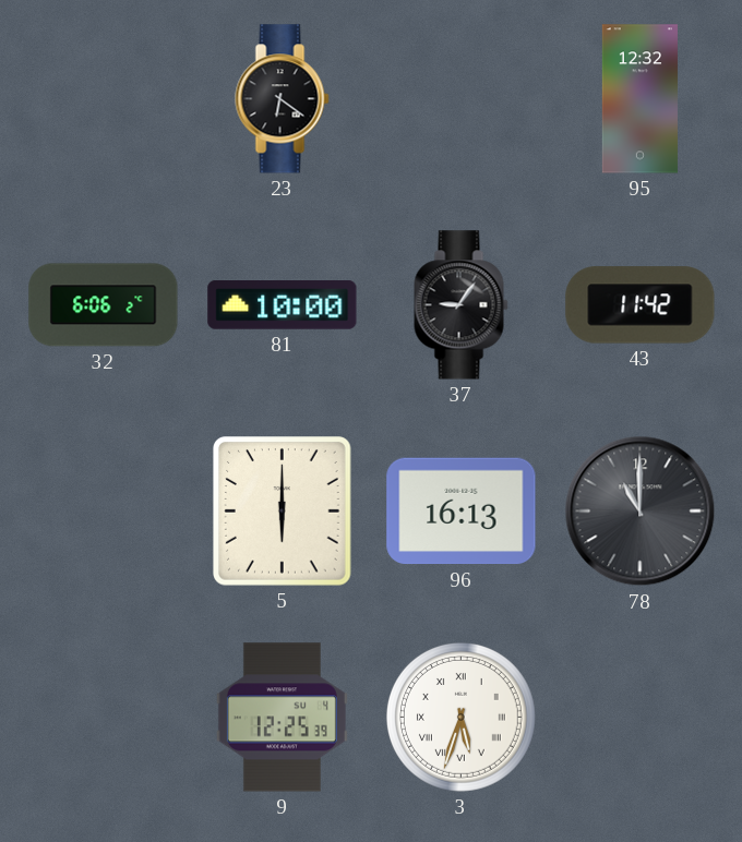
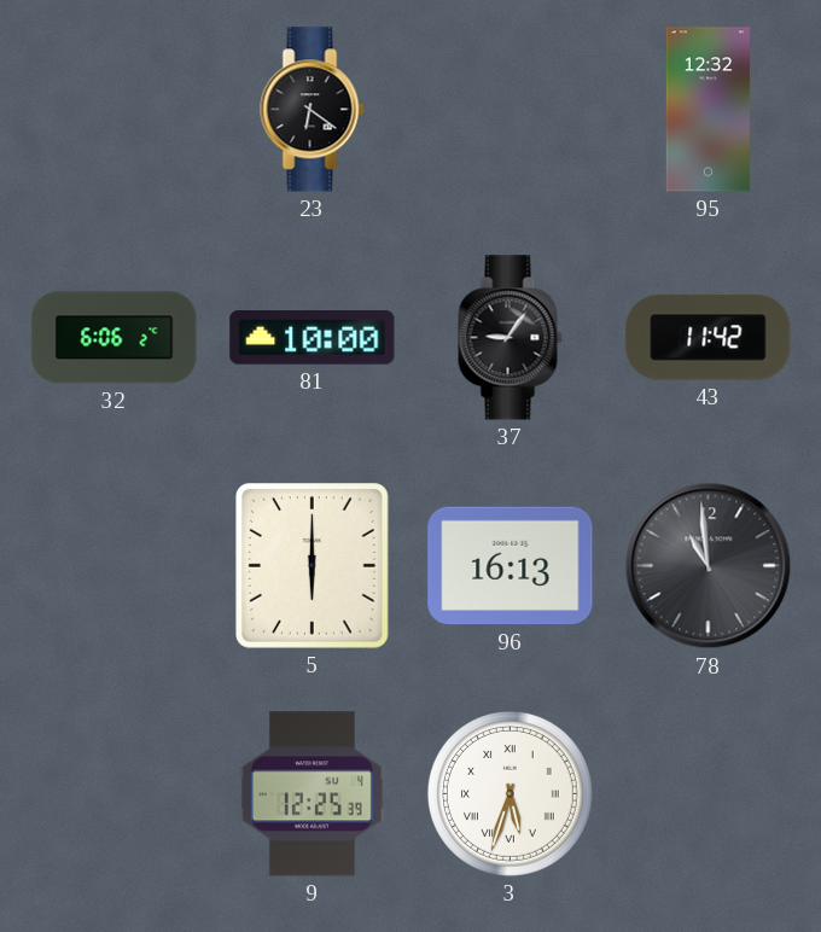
78: 11:00 -> 10:59
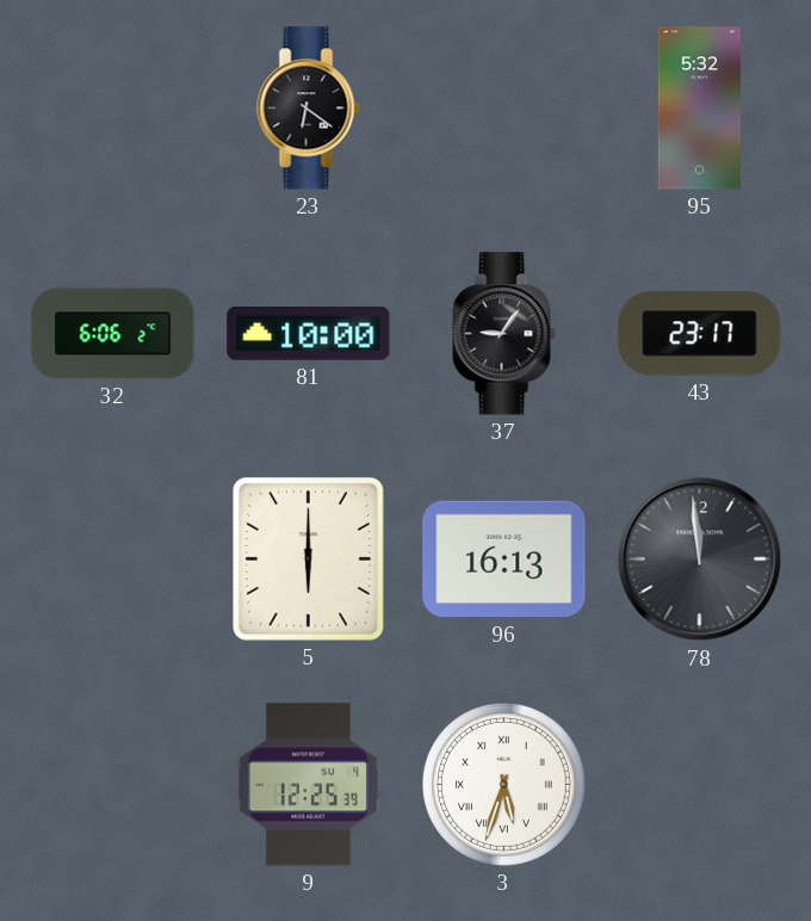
95: 12:32 -> 5:32
43: 11:42 -> 23:17
78: 10:59 -> 11:59
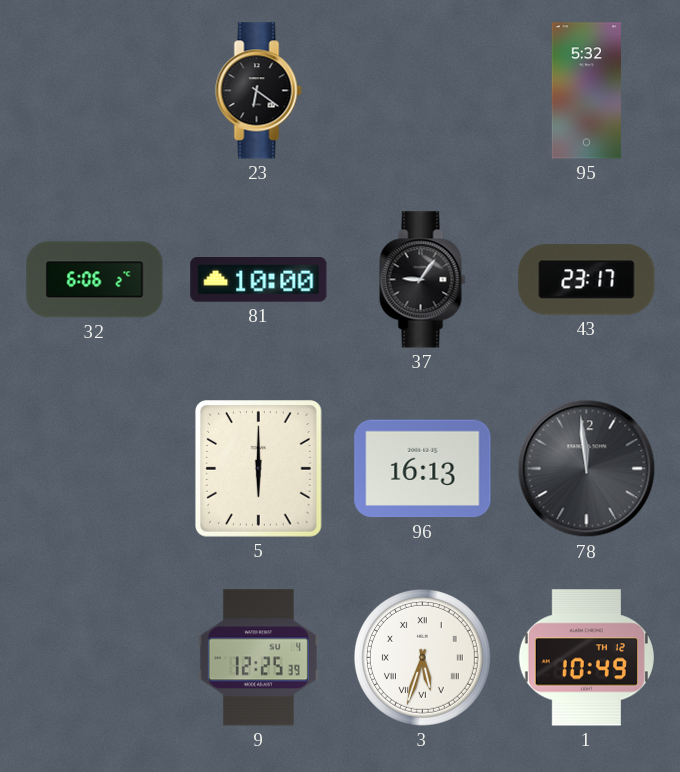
1: none -> 10:49
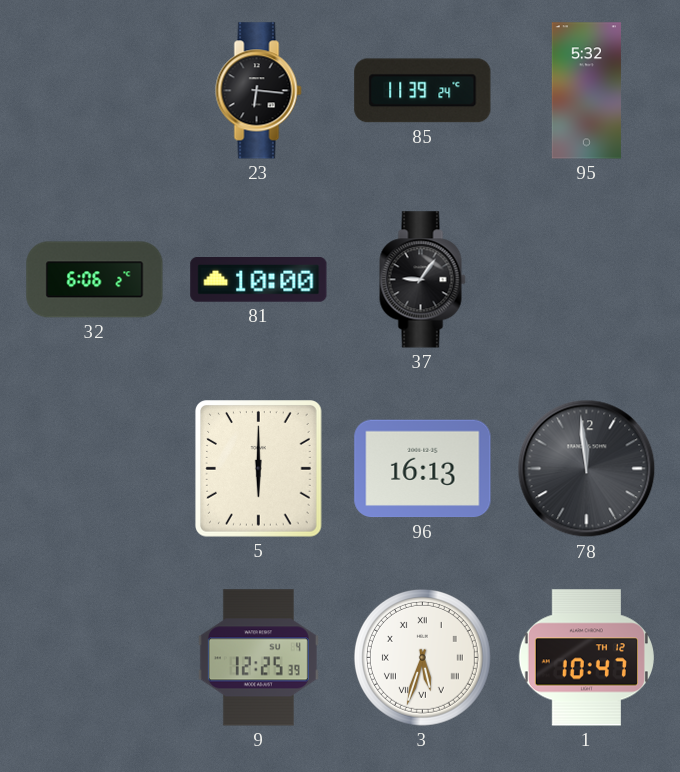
23: 6:21 -> 6:16
85: none -> 11:39
43: 23:17 -> none
1: 10:49 -> 10:47
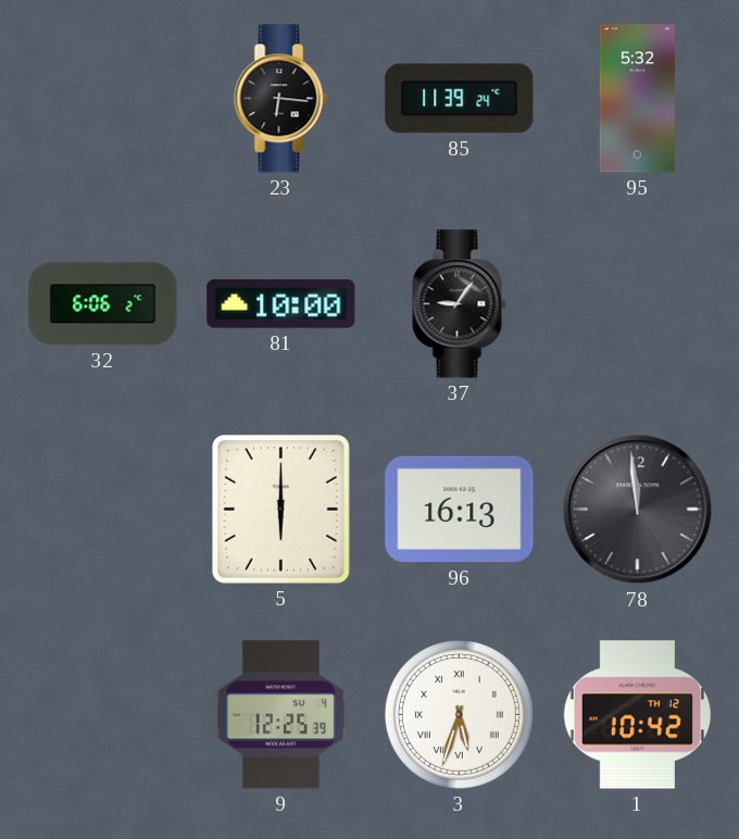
1: 10:47 -> 10:42
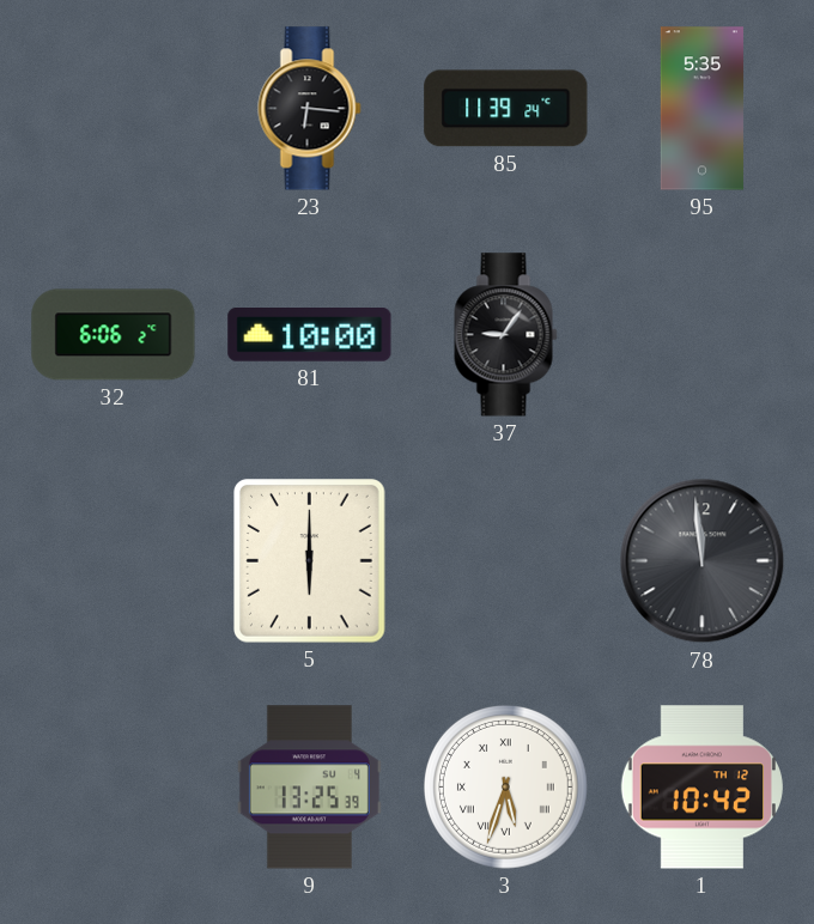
95: 5:32 -> 5:35
96: 16:13 -> none
9: 12:25 -> 13:25
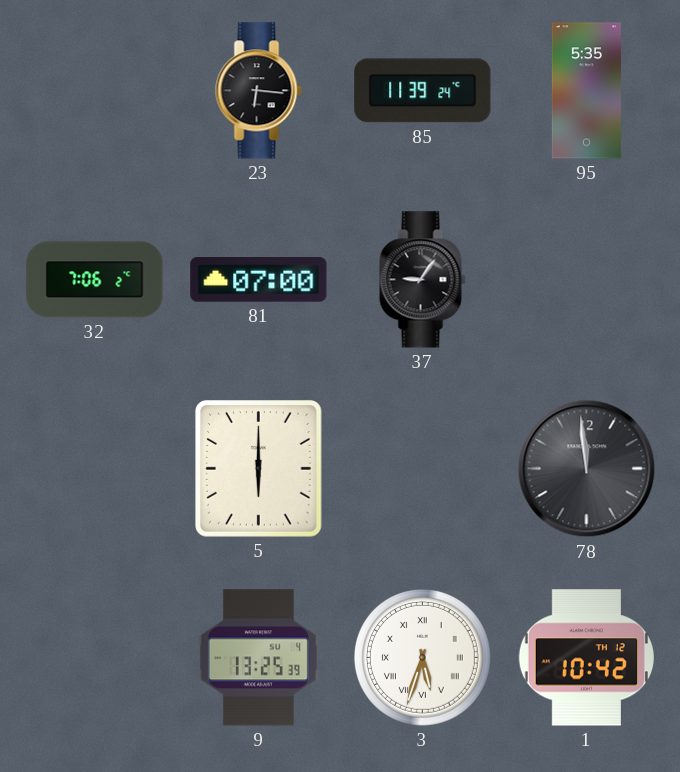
32: 6:06 -> 7:06
81: 10:00 -> 07:00
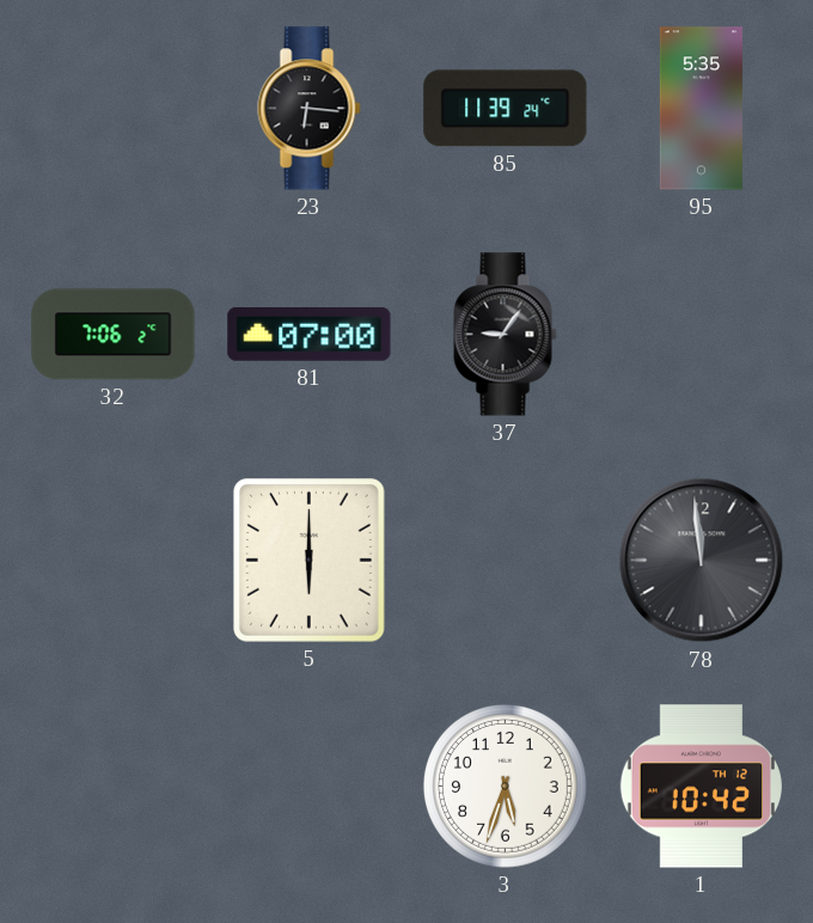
9: 13:25 -> none
3 numerals: Roman -> Arabic
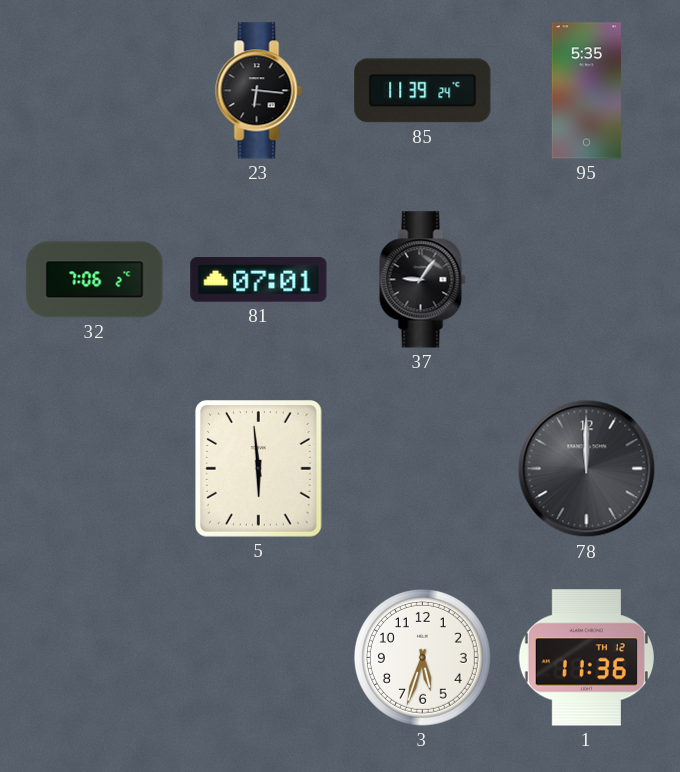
81: 07:00 -> 07:01
5: 6:00 -> 5:59
78: 11:59 -> 12:00
1: 10:42 -> 11:36
